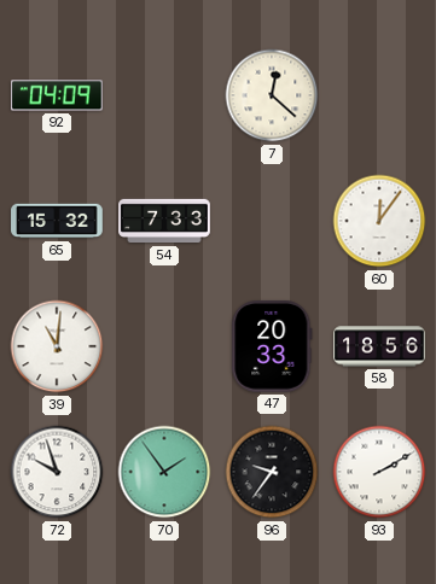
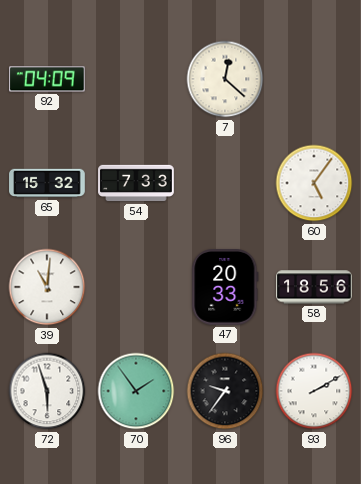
60: 12:06 -> 5:06
72: 9:57 -> 5:57
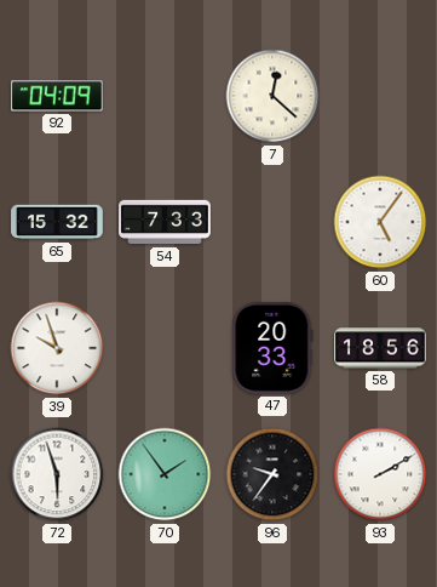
39: 11:01 -> 9:57
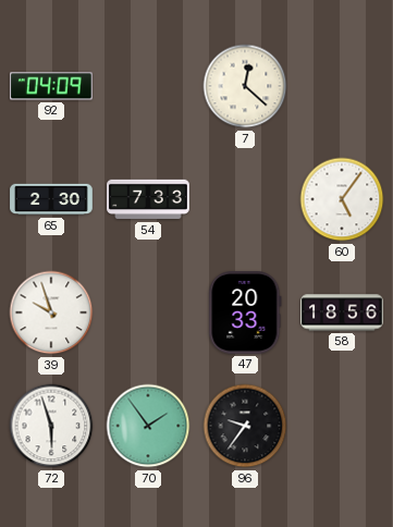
65: 15:32 -> 2:30
93: 2:10 -> none
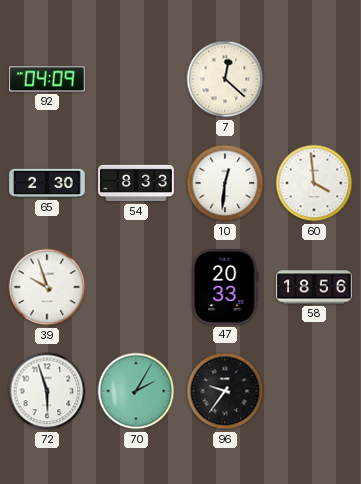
54: 7:33 -> 8:33
10: none -> 12:31
60: 5:06 -> 3:59
70: 1:54 -> 2:05
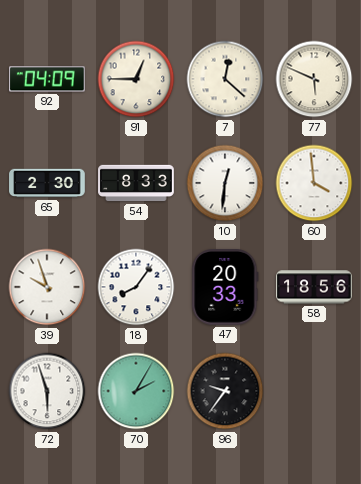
91: none -> 12:45
77: none -> 5:49
18: none -> 8:06
